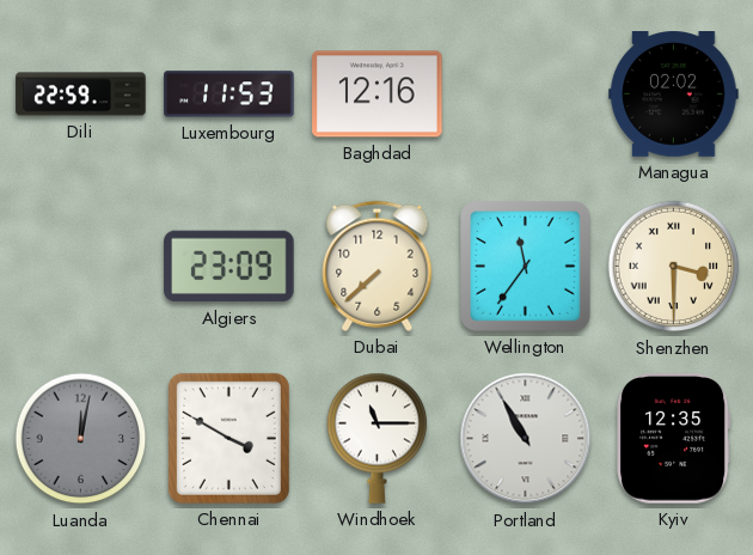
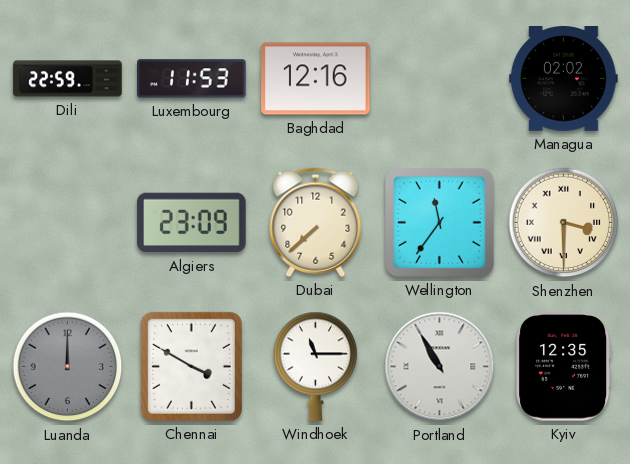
Luanda: 12:02 -> 12:00
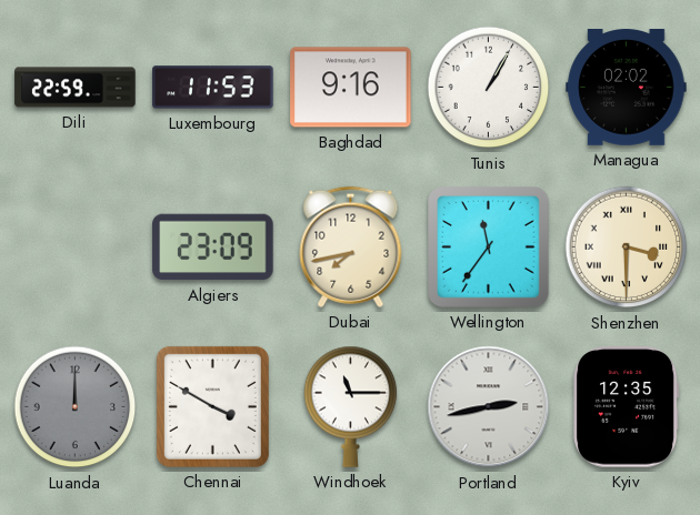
Baghdad: 12:16 -> 9:16
Tunis: none -> 1:05
Dubai: 7:38 -> 7:43
Portland: 10:55 -> 2:43
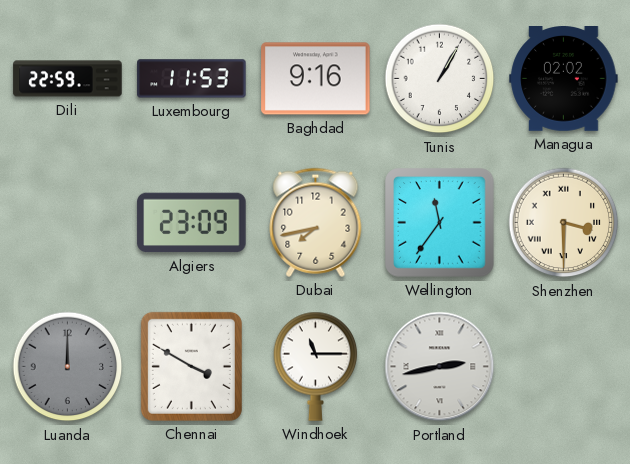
Kyiv: 12:35 -> none
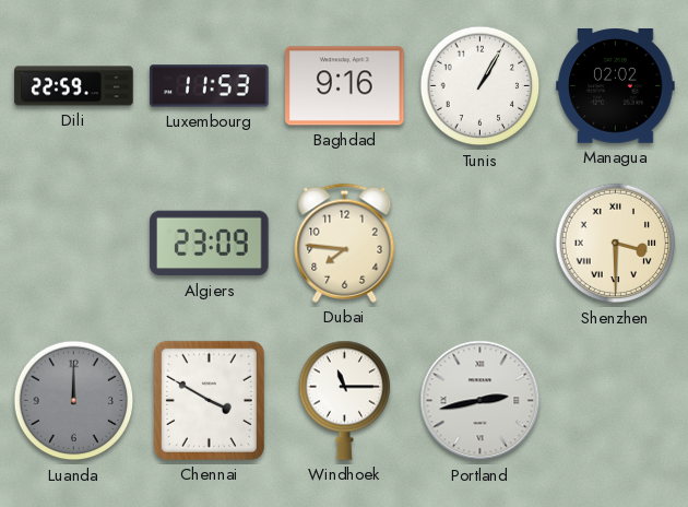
Dubai: 7:43 -> 7:46
Wellington: 11:36 -> none
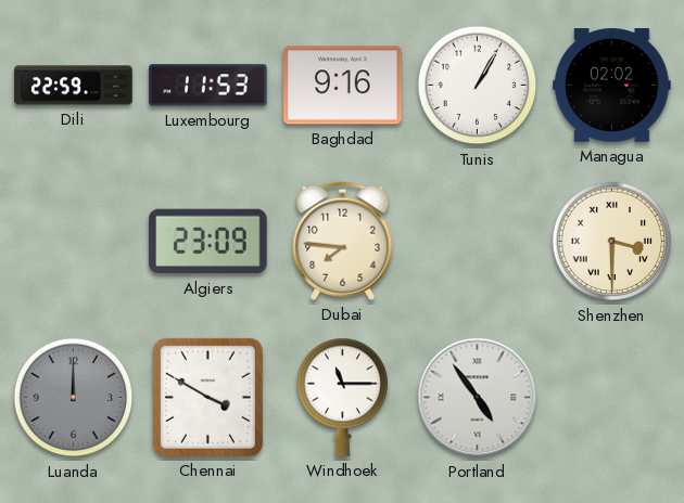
Portland: 2:43 -> 4:54
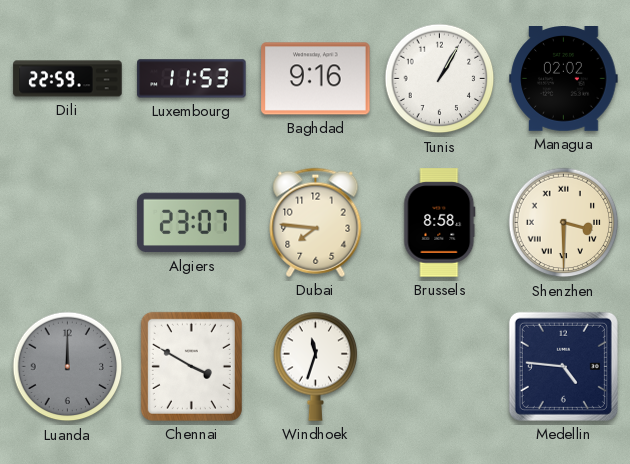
Algiers: 23:09 -> 23:07
Brussels: none -> 8:58
Windhoek: 11:15 -> 11:33
Portland: 4:54 -> none
Medellin: none -> 4:46
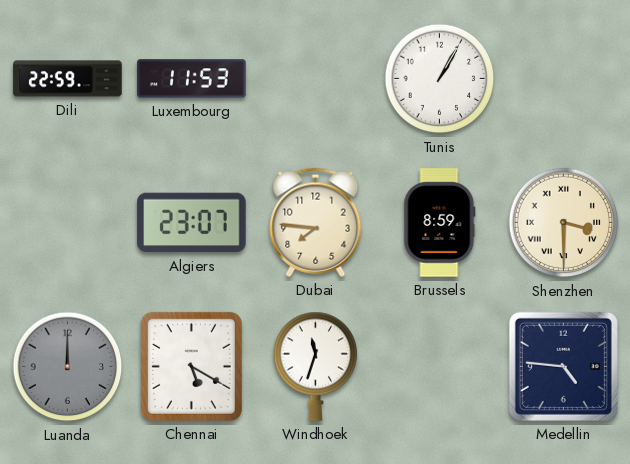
Baghdad: 9:16 -> none
Managua: 02:02 -> none
Brussels: 8:58 -> 8:59
Chennai: 3:50 -> 5:20
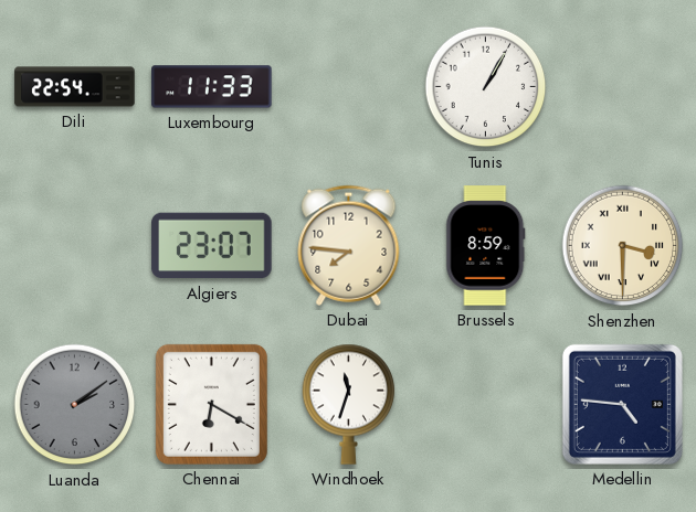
Dili: 22:59 -> 22:54
Luxembourg: 11:53 -> 11:33
Luanda: 12:00 -> 2:09
Chennai: 5:20 -> 6:20
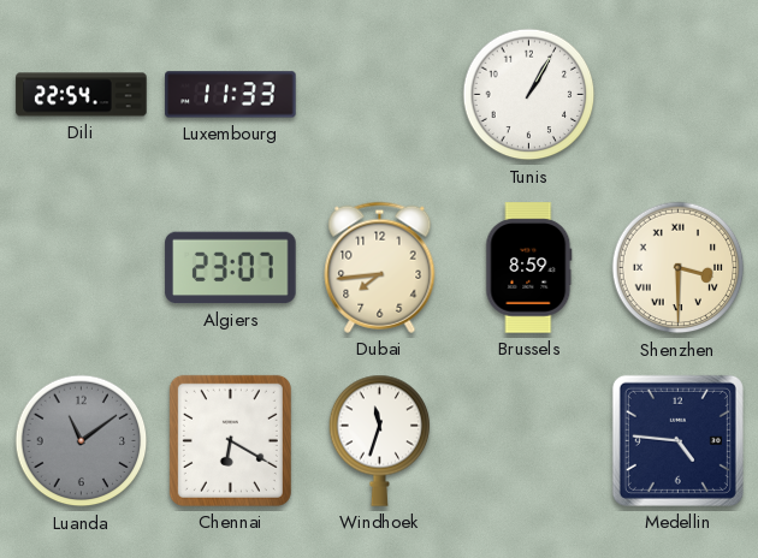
Dubai: 7:46 -> 7:44
Luanda: 2:09 -> 11:09
